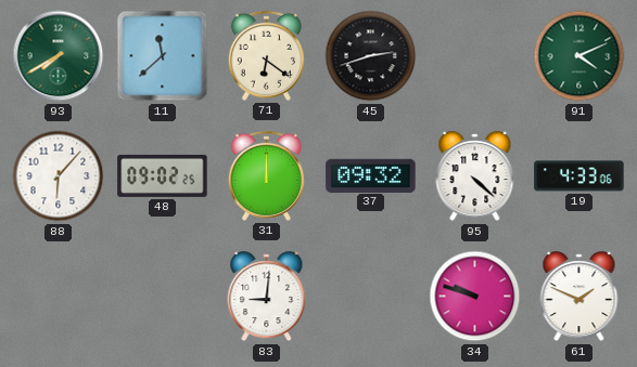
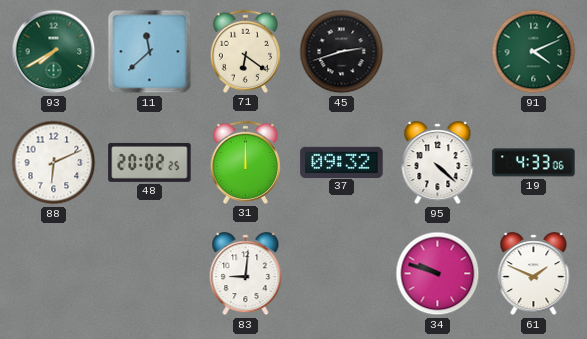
88: 6:07 -> 6:11
48: 09:02 -> 20:02
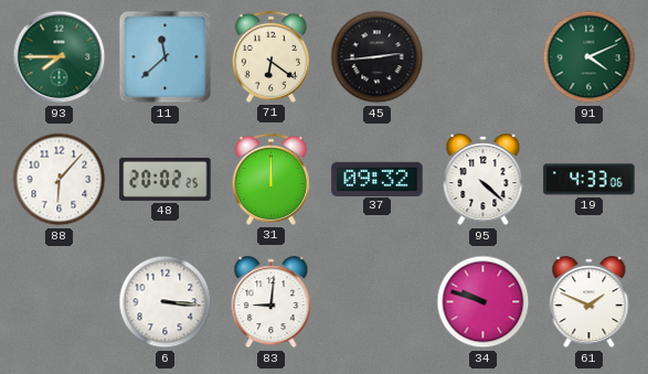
93: 7:40 -> 7:45
45: 2:42 -> 2:44
88: 6:11 -> 6:07
6: none -> 3:16
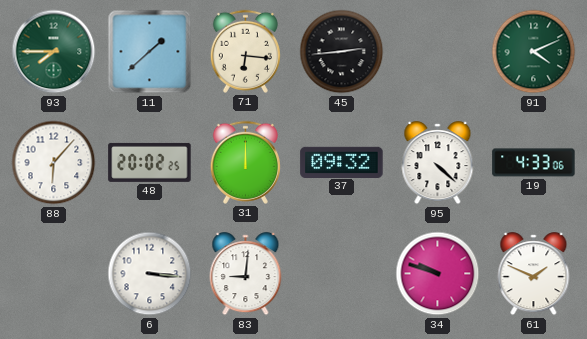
11: 11:38 -> 1:38
71: 6:21 -> 6:16
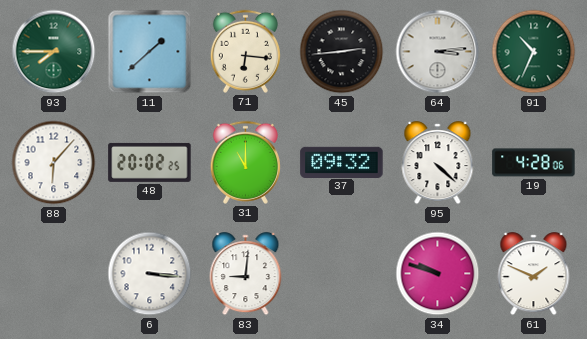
64: none -> 3:14
91: 4:11 -> 10:34
31: 12:00 -> 11:00
19: 4:33 -> 4:28
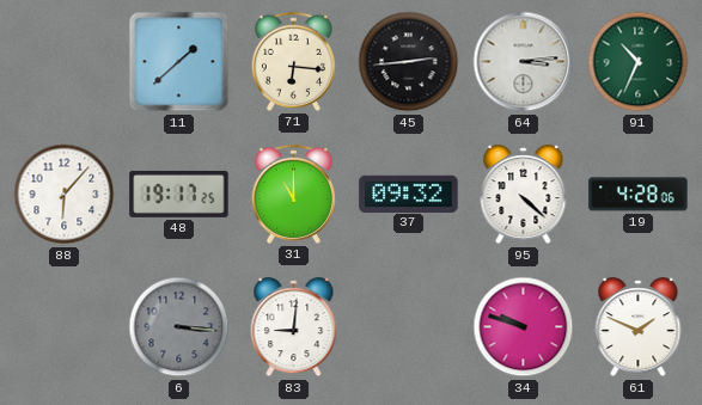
93: 7:45 -> none
48: 20:02 -> 19:17
6 dial: white -> grey
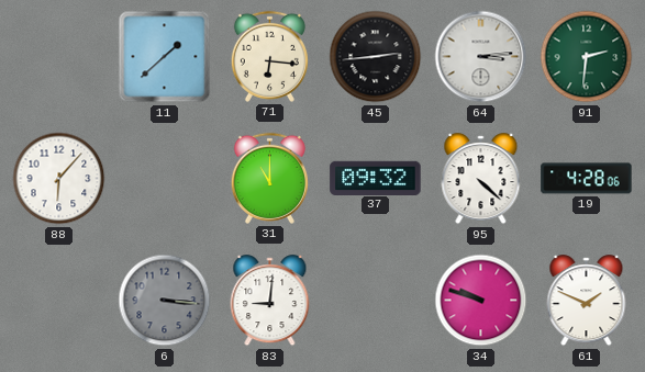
91: 10:34 -> 2:31
48: 19:17 -> none
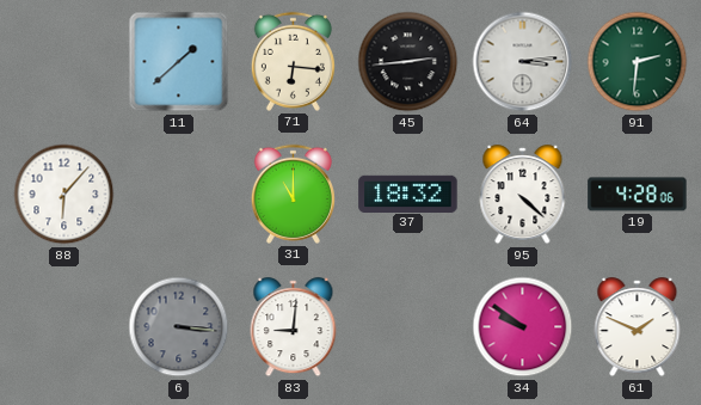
37: 09:32 -> 18:32
34: 9:48 -> 9:51
